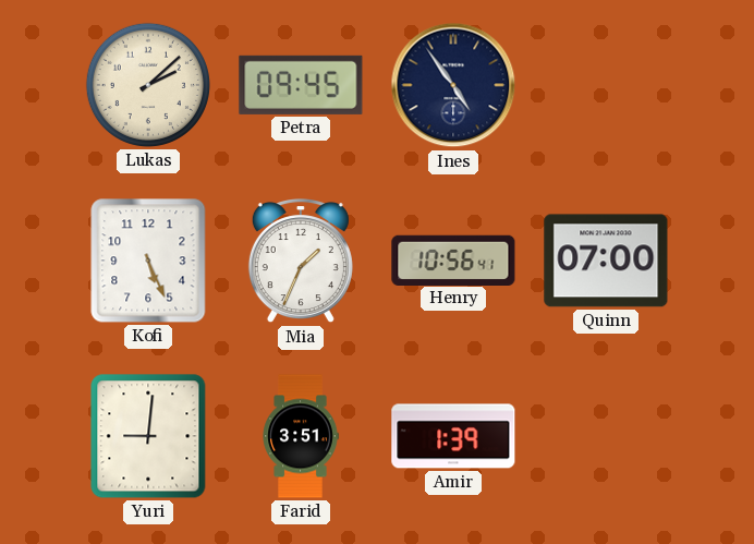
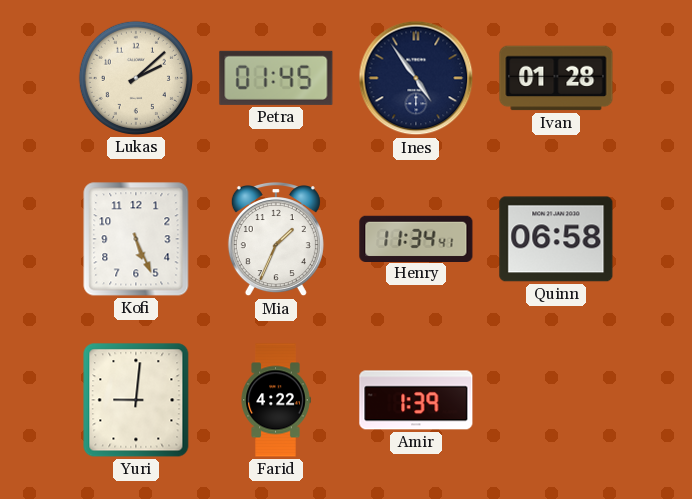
Petra: 09:45 -> 01:45
Ivan: none -> 01:28
Henry: 10:56 -> 11:34
Quinn: 07:00 -> 06:58
Farid: 3:51 -> 4:22
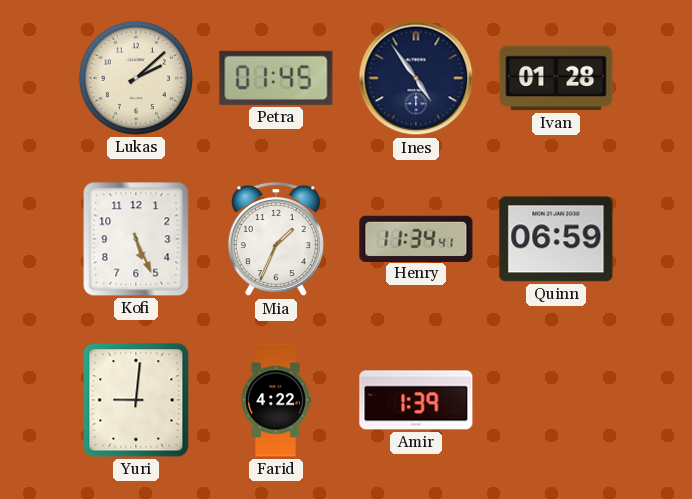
Quinn: 06:58 -> 06:59
